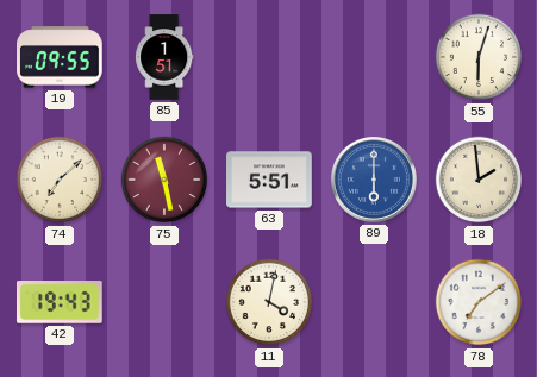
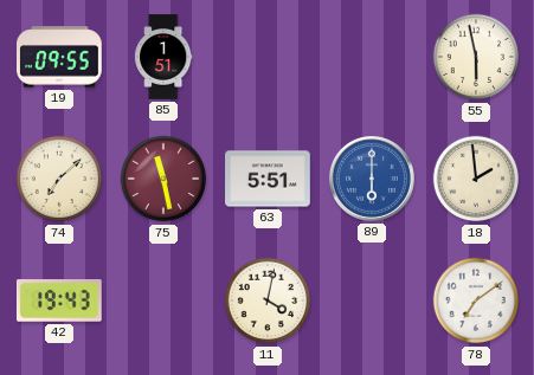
55: 6:03 -> 5:58
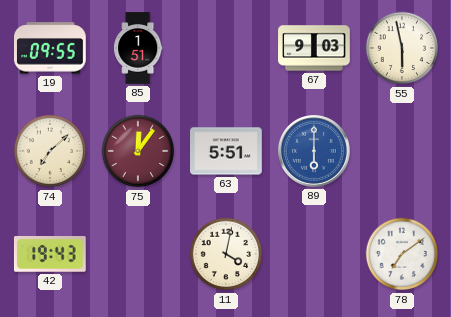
67: none -> 9:03
75: 11:28 -> 12:06
18: 1:59 -> none
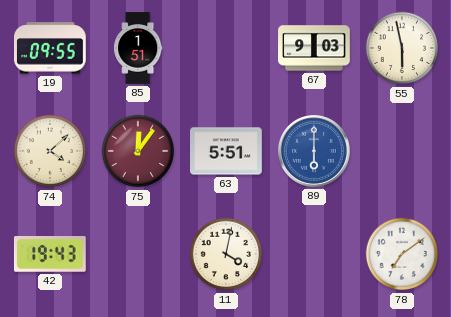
74: 7:08 -> 4:08
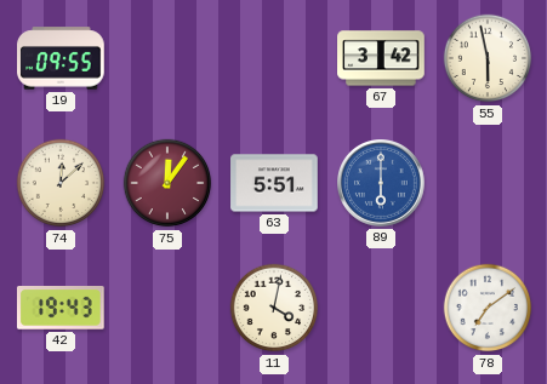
85: 1:51 -> none
67: 9:03 -> 3:42
74: 4:08 -> 12:08
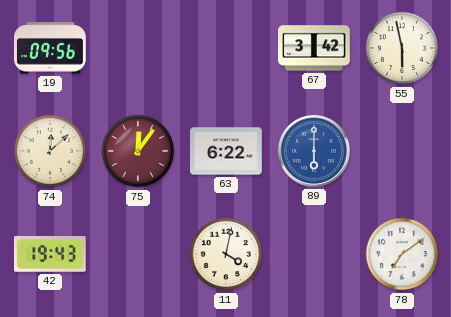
19: 09:55 -> 09:56
63: 5:51 -> 6:22
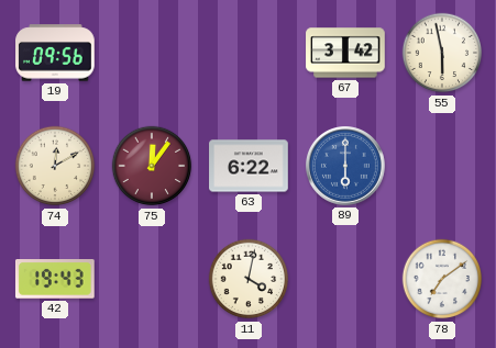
74: 12:08 -> 12:10
